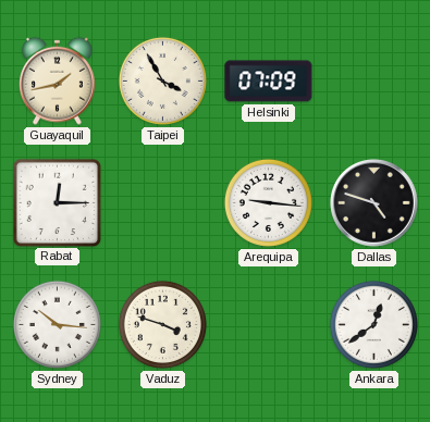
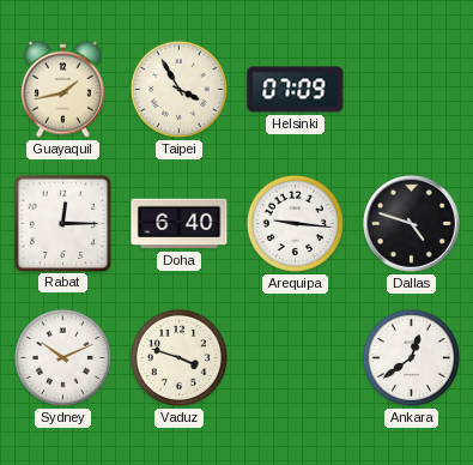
Doha: none -> 6:40
Sydney: 10:16 -> 10:11
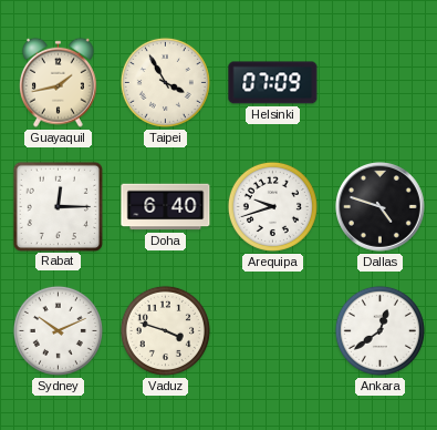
Arequipa: 9:16 -> 9:42
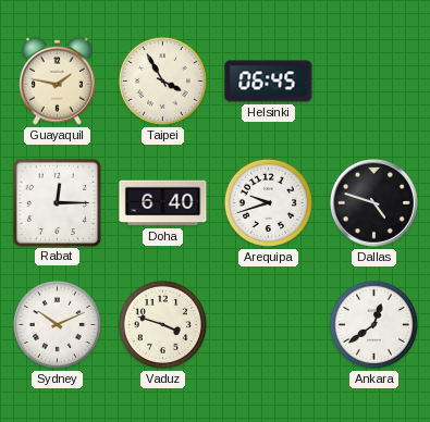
Guayaquil: 1:43 -> 1:47
Helsinki: 07:09 -> 06:45
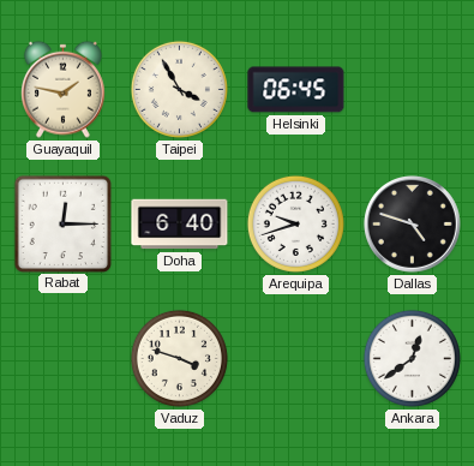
Sydney: 10:11 -> none
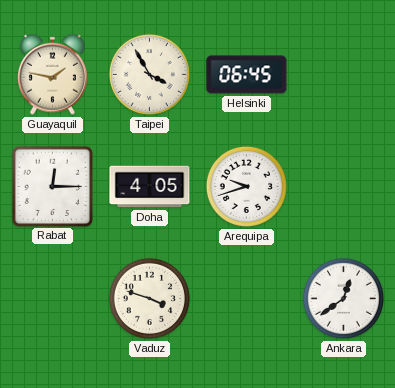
Doha: 6:40 -> 4:05
Dallas: 4:48 -> none
